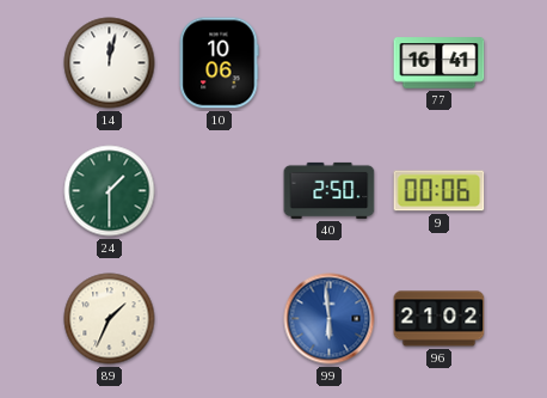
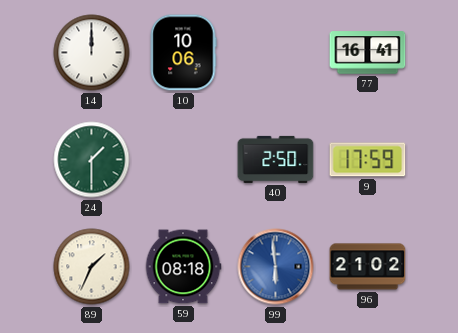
14: 12:02 -> 12:00
9: 00:06 -> 17:59
59: none -> 08:18
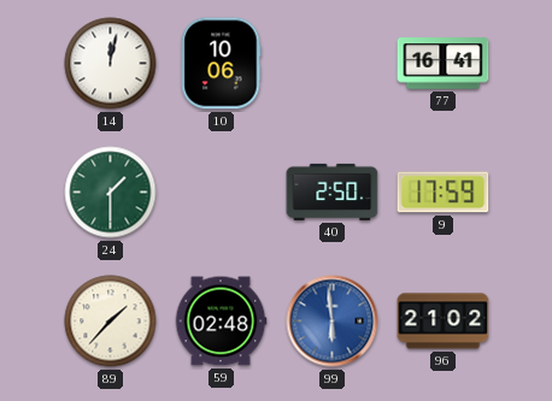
14: 12:00 -> 12:02
89: 1:34 -> 1:37
59: 08:18 -> 02:48
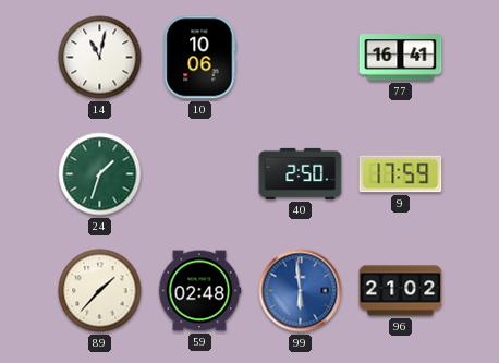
14: 12:02 -> 11:02
24: 1:30 -> 1:33
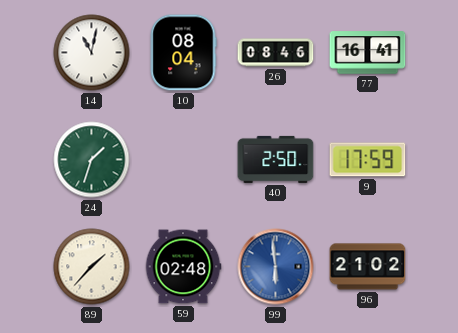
10: 10:06 -> 08:04
26: none -> 08:46
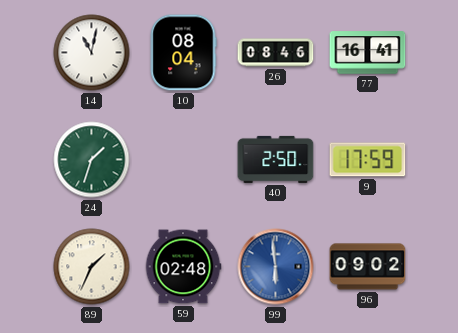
89: 1:37 -> 1:34
96: 21:02 -> 09:02
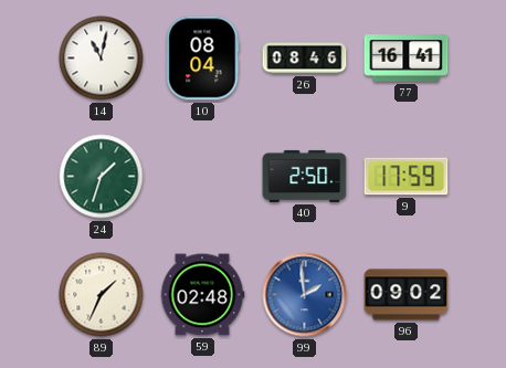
99: 5:59 -> 1:59
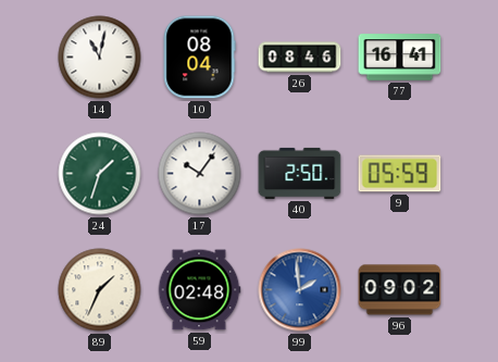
17: none -> 10:06
9: 17:59 -> 05:59
